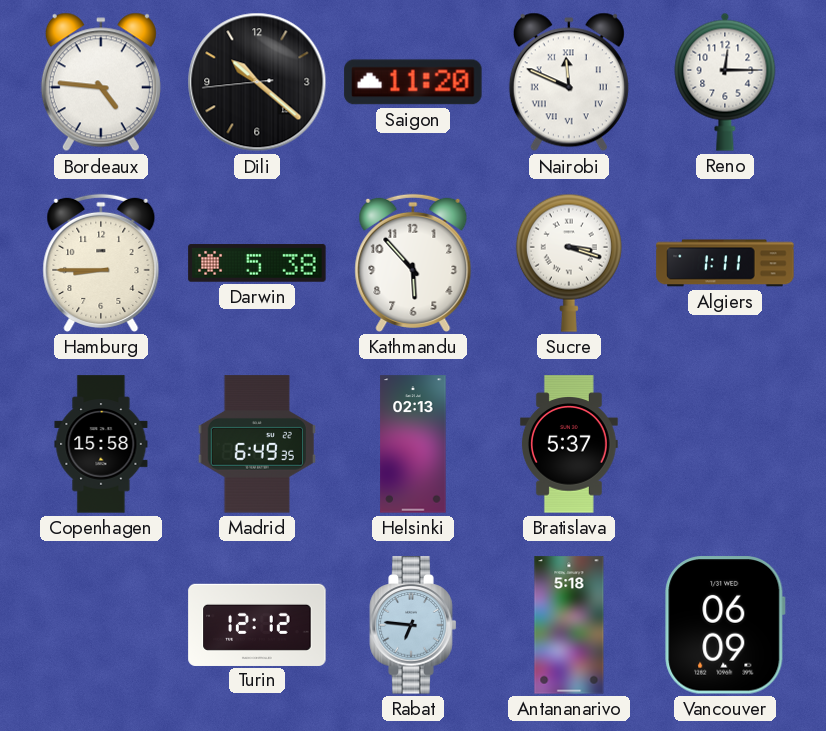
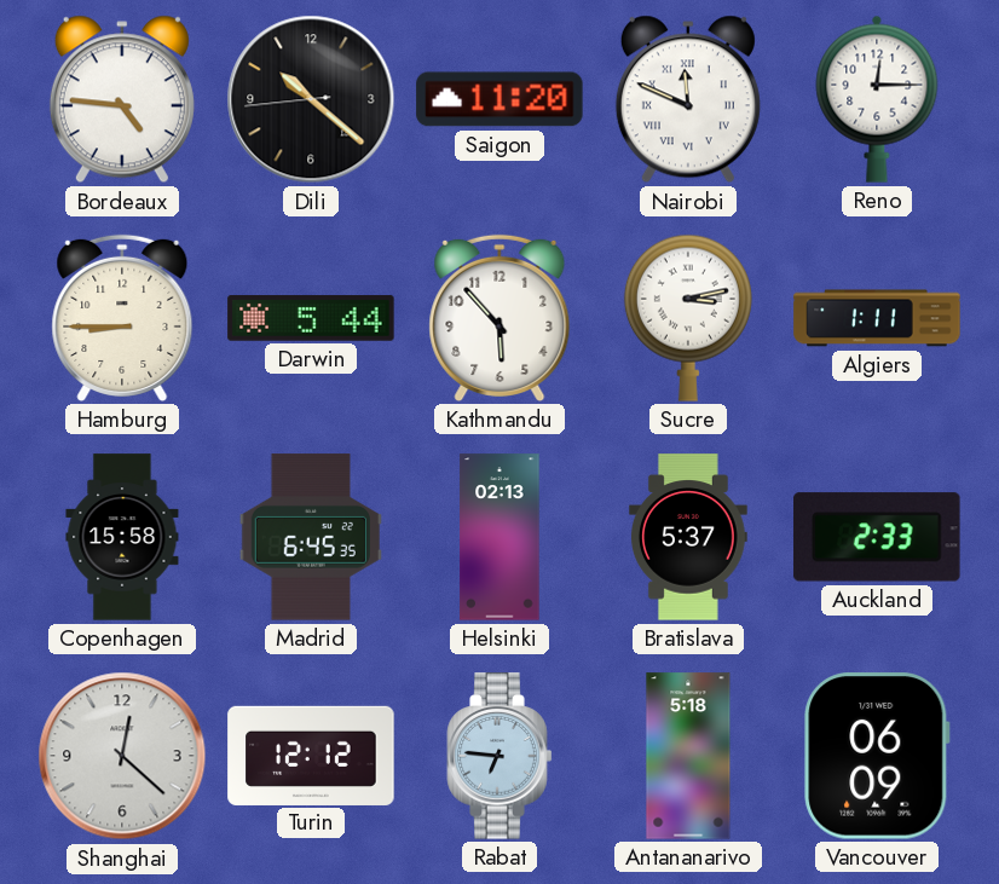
Darwin: 5:38 -> 5:44
Sucre: 3:18 -> 3:13
Madrid: 6:49 -> 6:45
Auckland: none -> 2:33
Shanghai: none -> 12:22
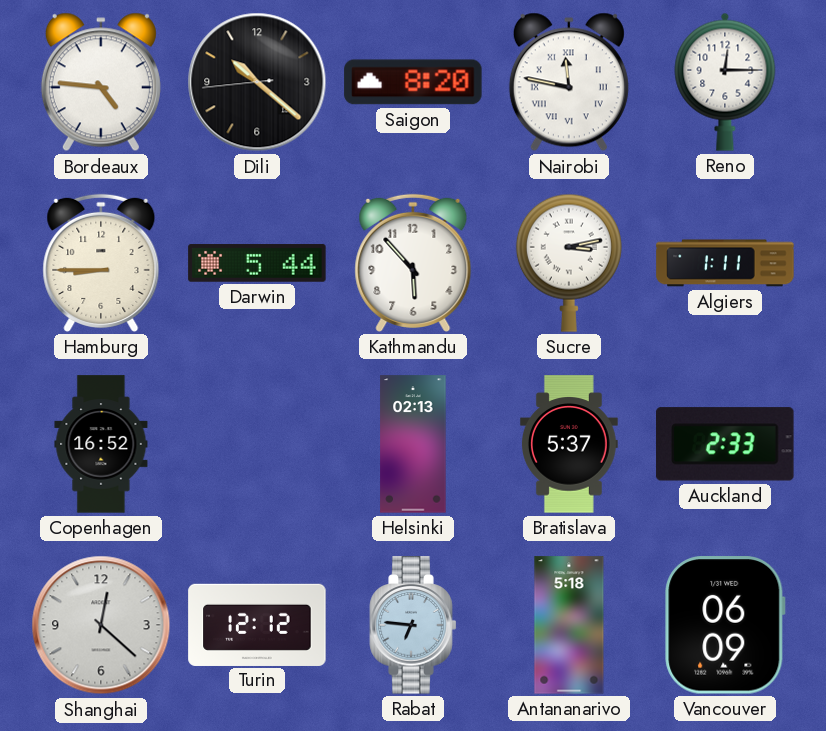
Saigon: 11:20 -> 8:20
Nairobi: 11:49 -> 11:47
Copenhagen: 15:58 -> 16:52
Madrid: 6:45 -> none
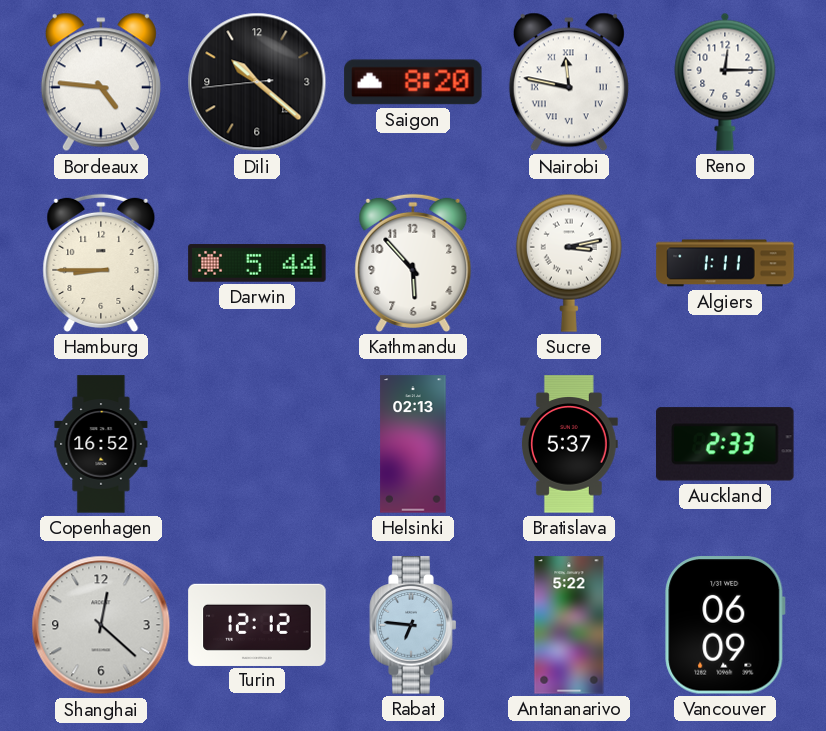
Antananarivo: 5:18 -> 5:22
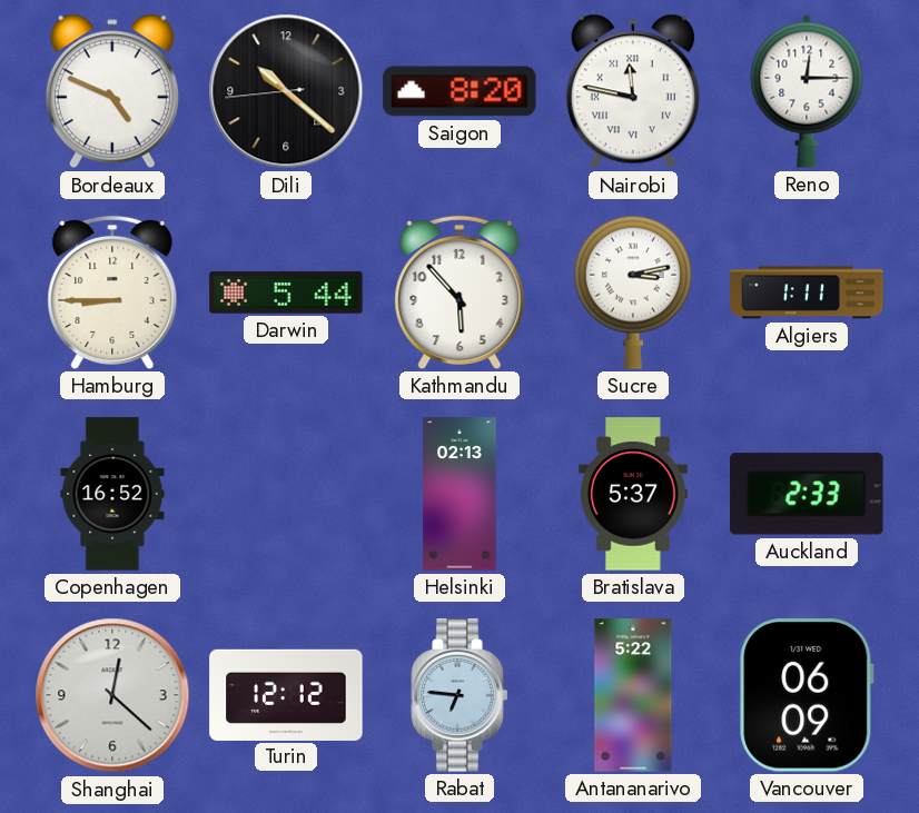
Bordeaux: 4:46 -> 4:49
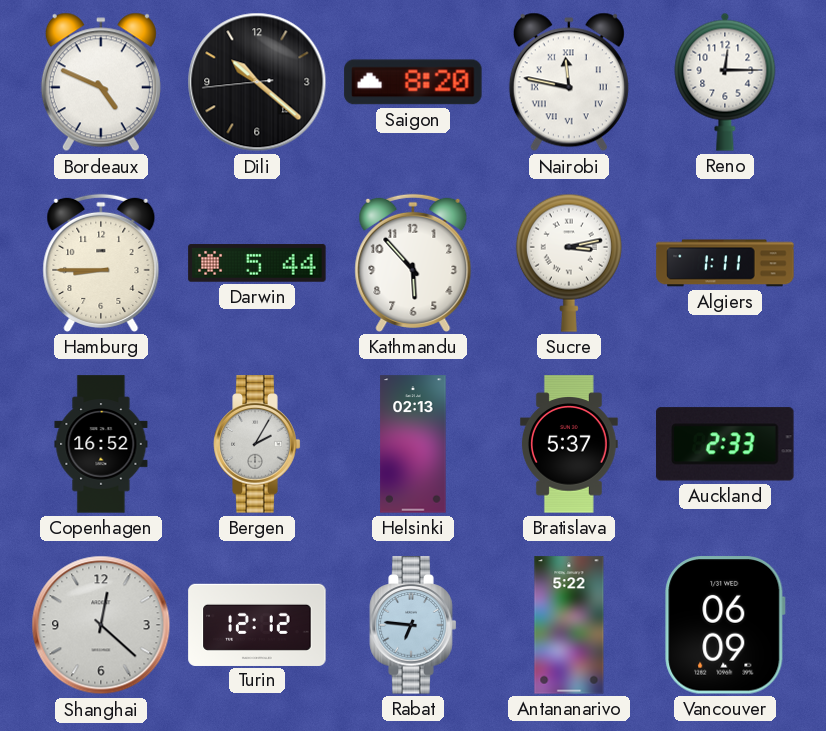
Bergen: none -> 2:05
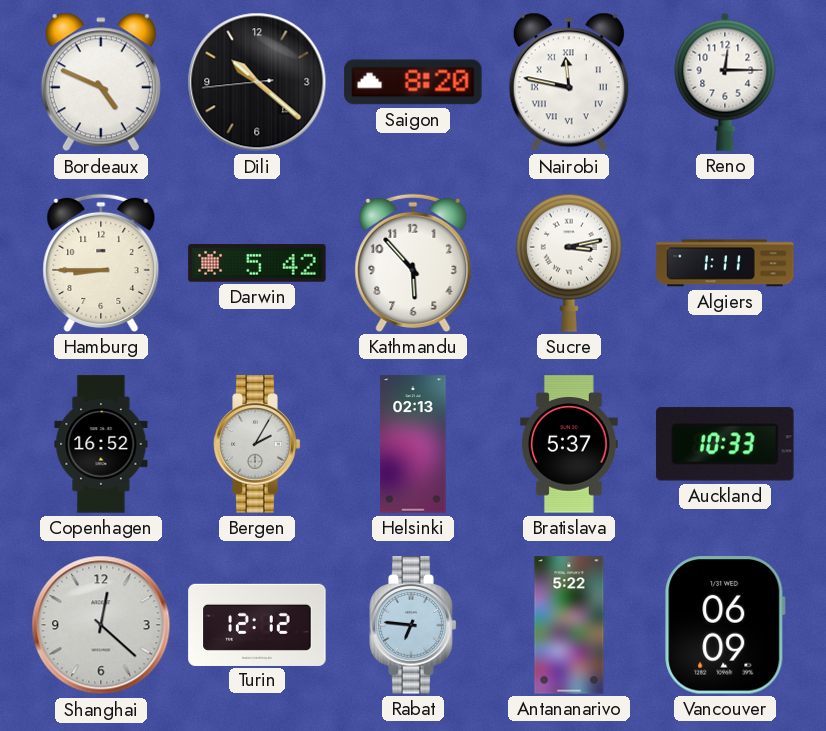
Darwin: 5:44 -> 5:42
Auckland: 2:33 -> 10:33
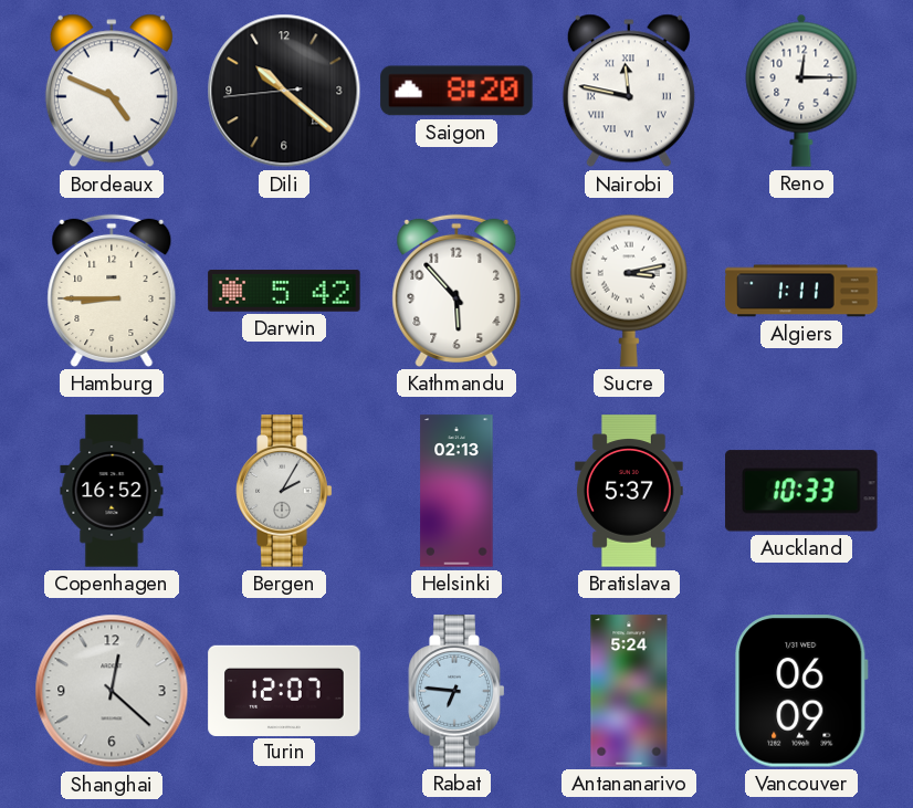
Turin: 12:12 -> 12:07
Antananarivo: 5:22 -> 5:24
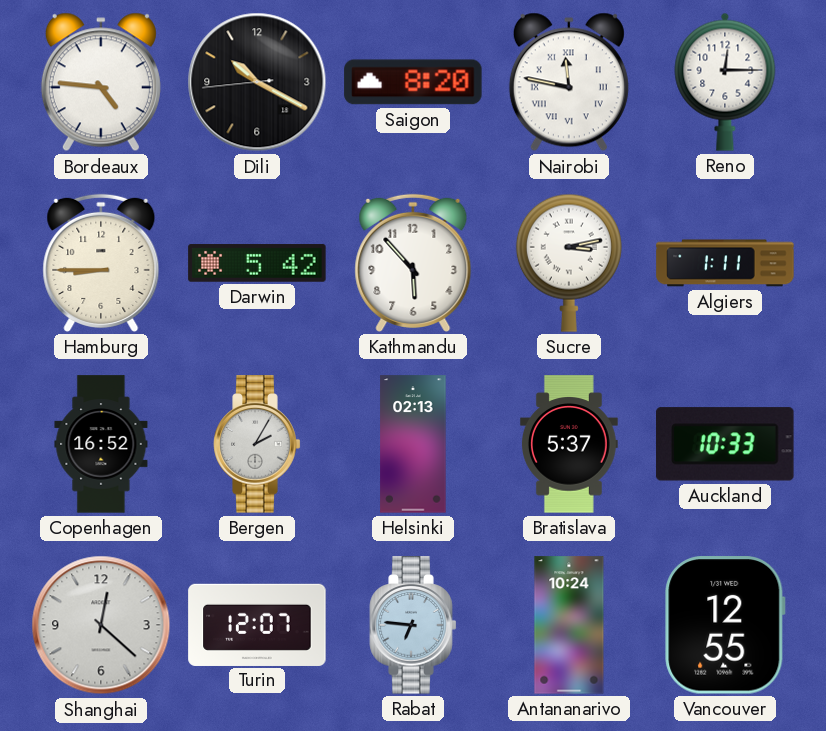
Bordeaux: 4:49 -> 4:46
Dili: 10:21 -> 10:19
Antananarivo: 5:24 -> 10:24
Vancouver: 06:09 -> 12:55
